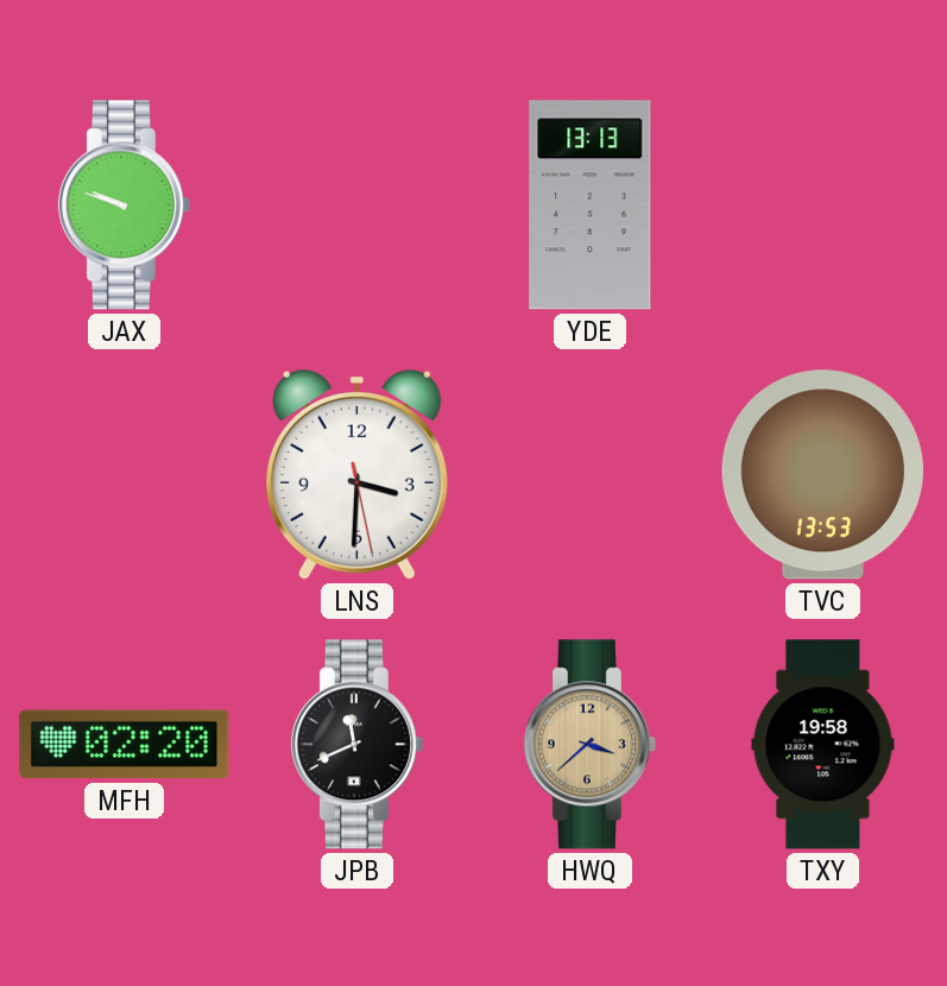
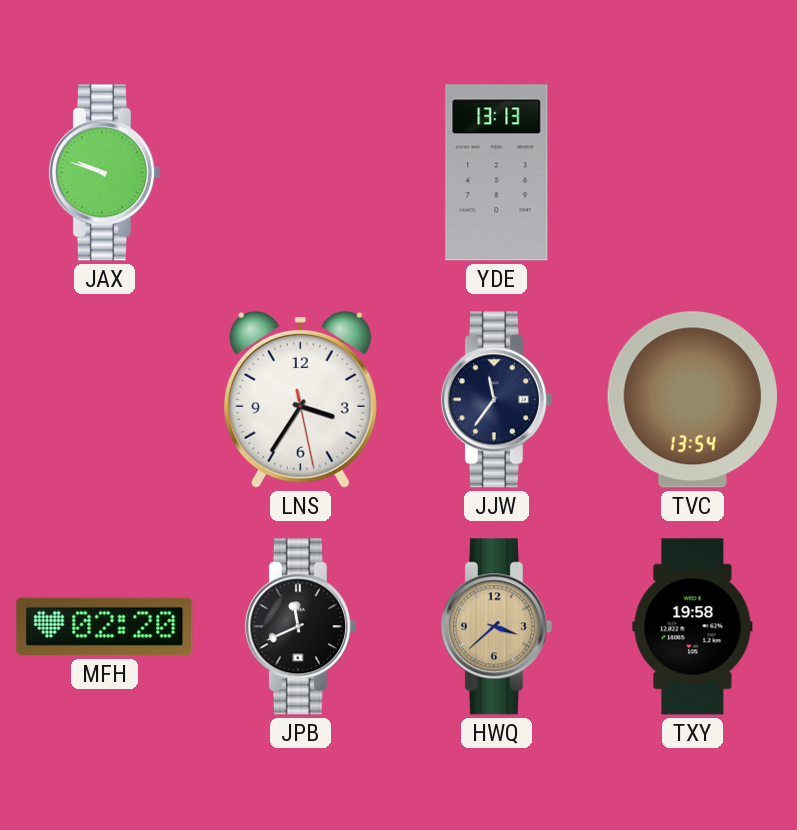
LNS: 3:30 -> 3:35
JJW: none -> 11:36
TVC: 13:53 -> 13:54
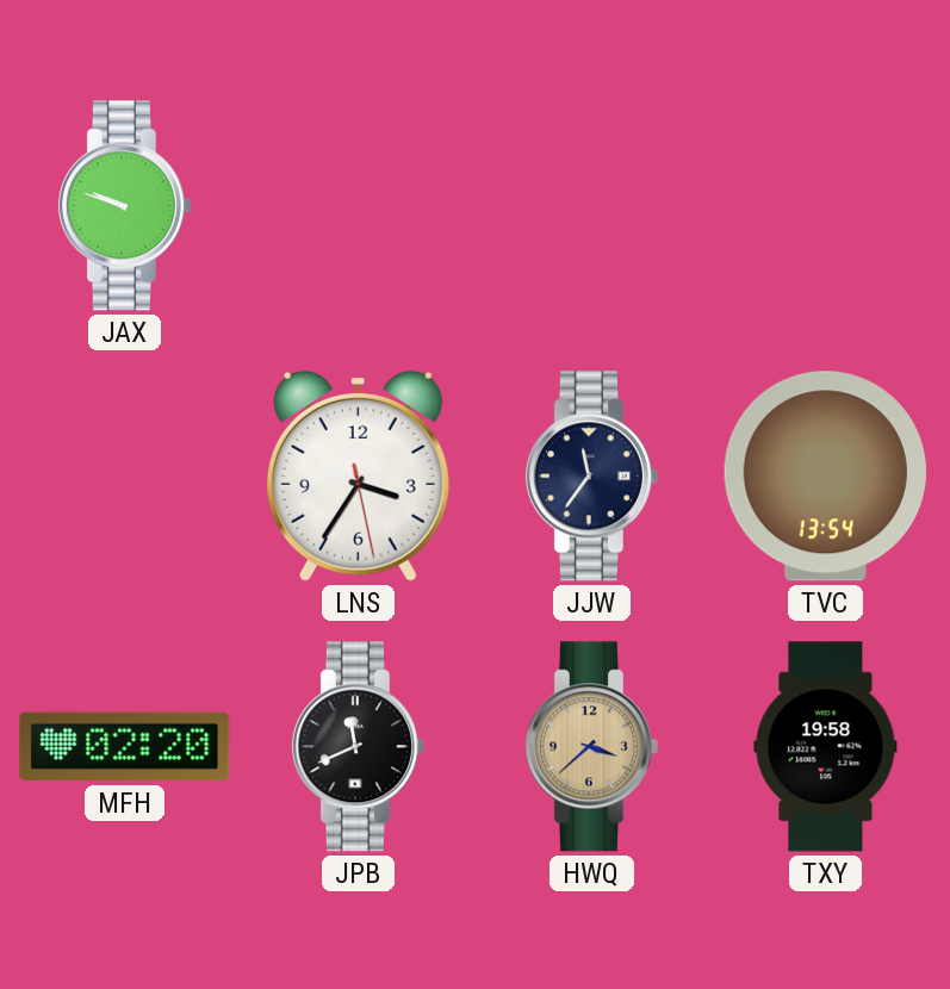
YDE: 13:13 -> none
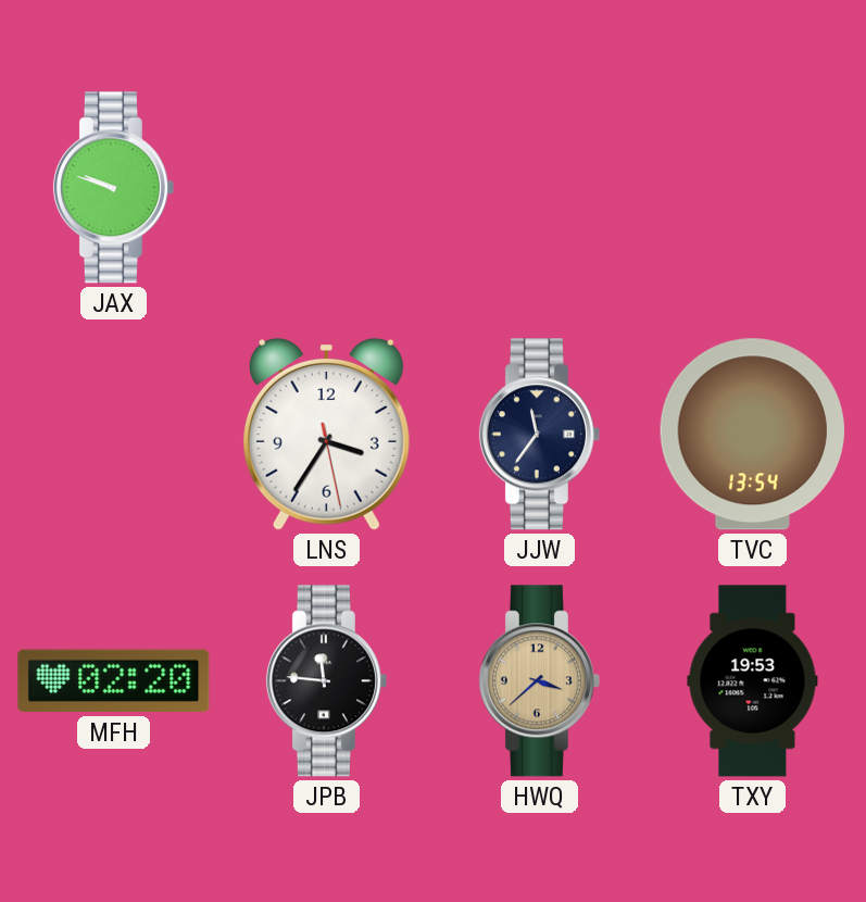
JPB: 11:41 -> 11:46
TXY: 19:58 -> 19:53
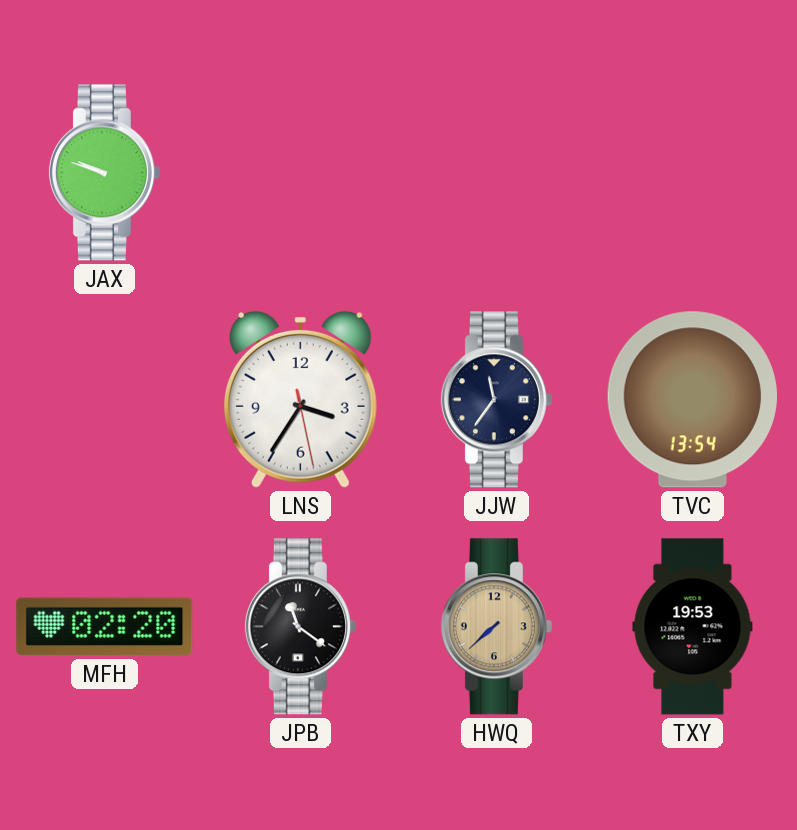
JPB: 11:46 -> 11:21
HWQ: 3:38 -> 7:38
